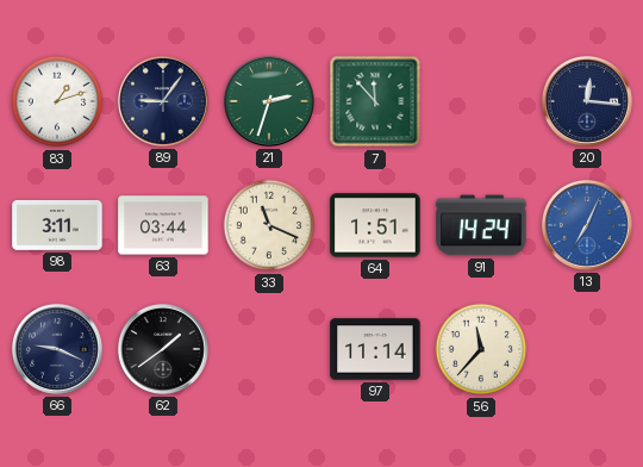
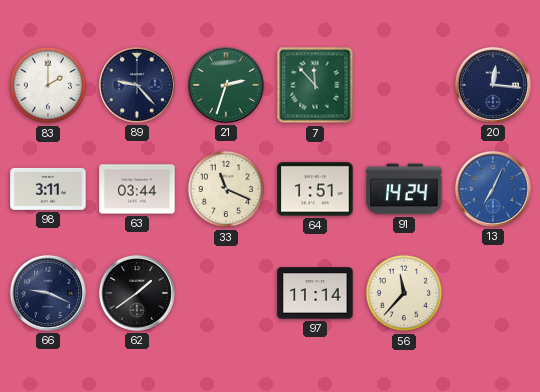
83: 1:12 -> 2:00
89: 9:06 -> 9:23
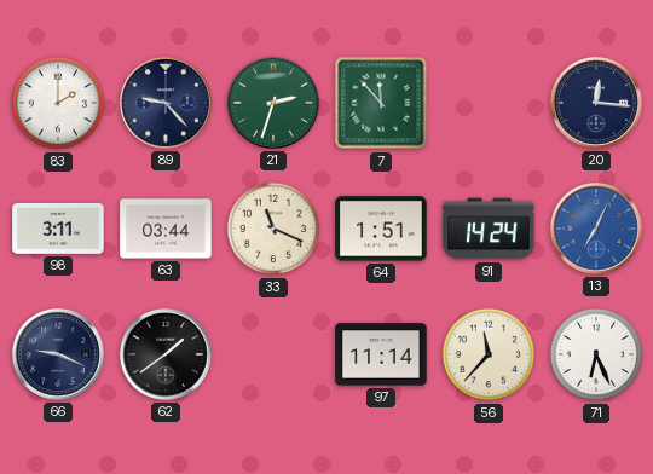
71: none -> 6:26
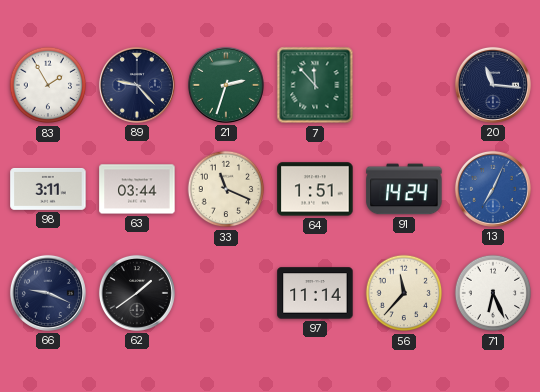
83: 2:00 -> 1:55
20: 12:16 -> 11:16
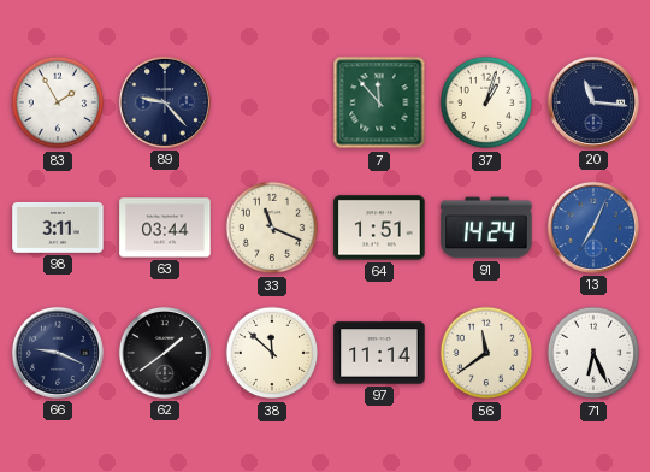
21: 2:33 -> none
37: none -> 1:03
38: none -> 11:52
56: 11:37 -> 11:39
